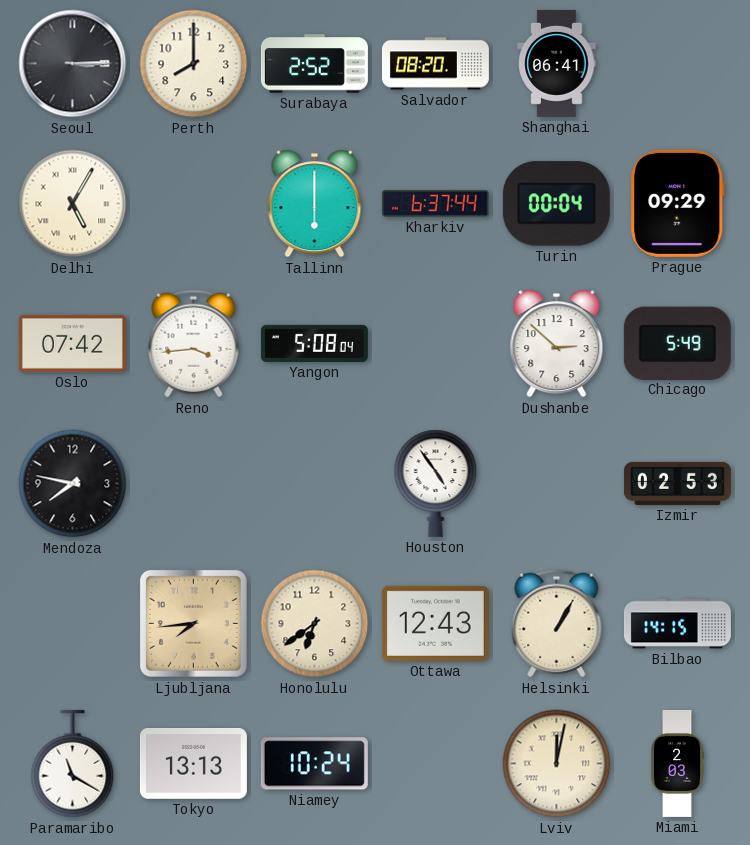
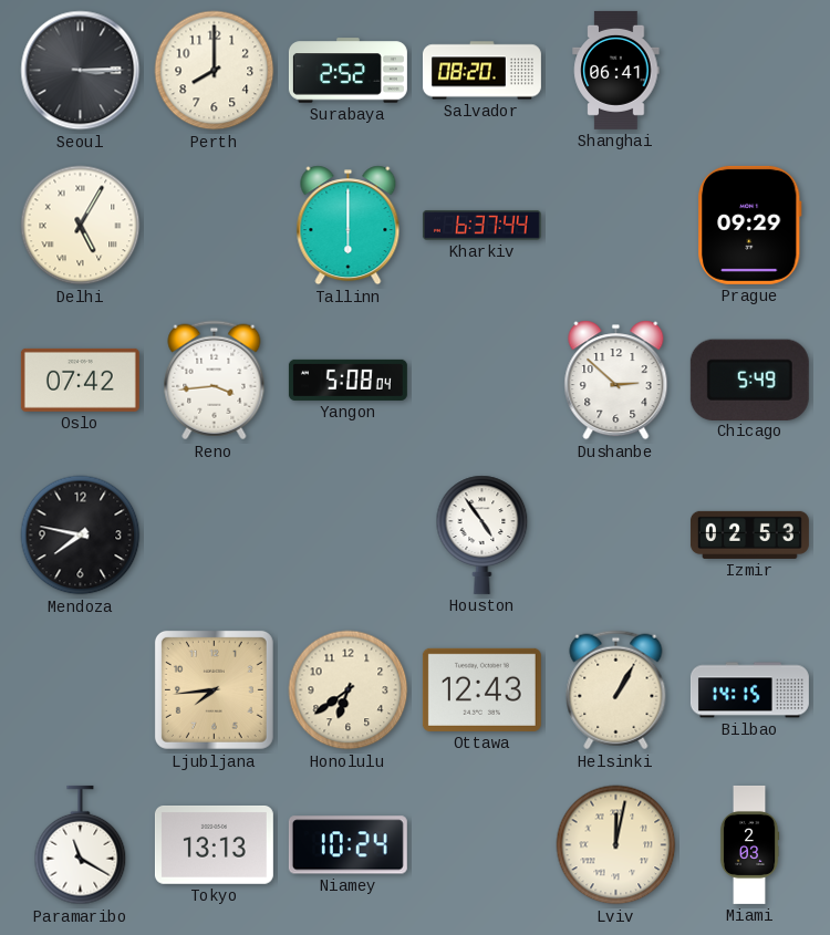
Turin: 00:04 -> none
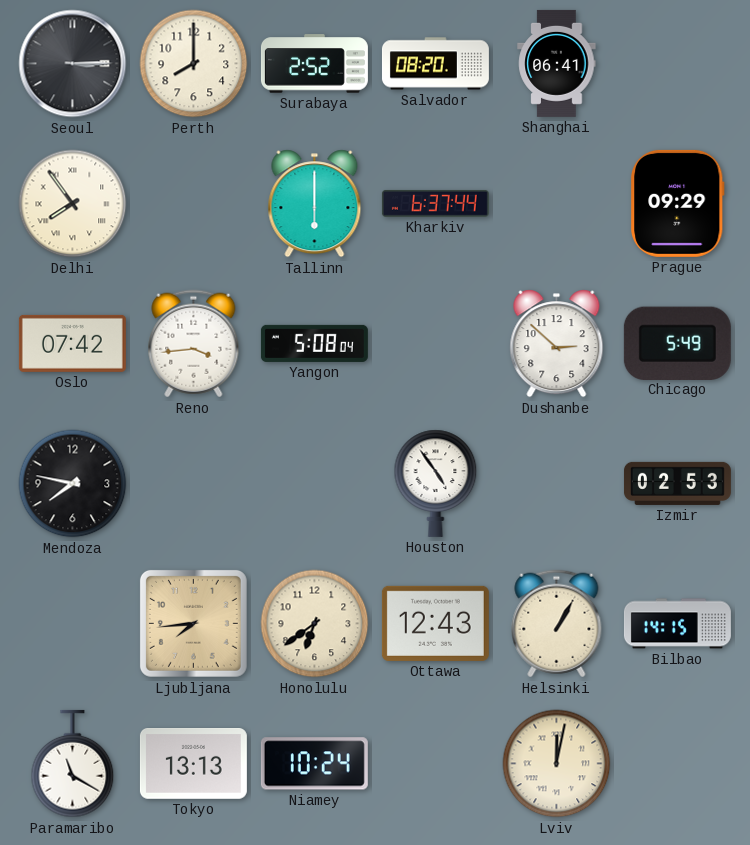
Delhi: 5:05 -> 7:54
Miami: 2:03 -> none
